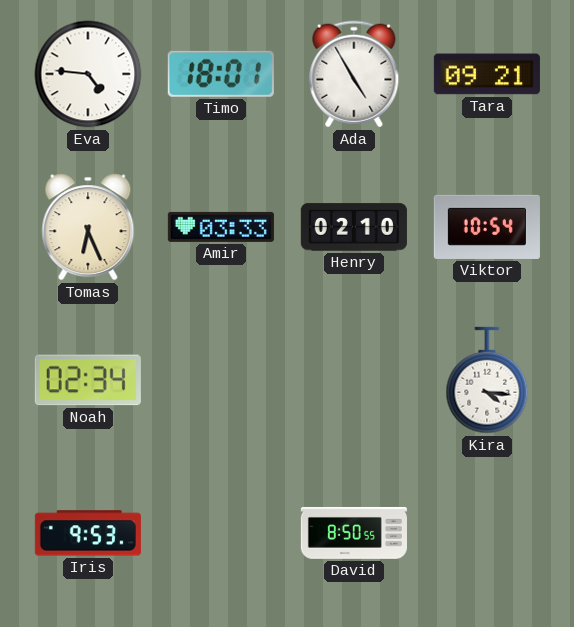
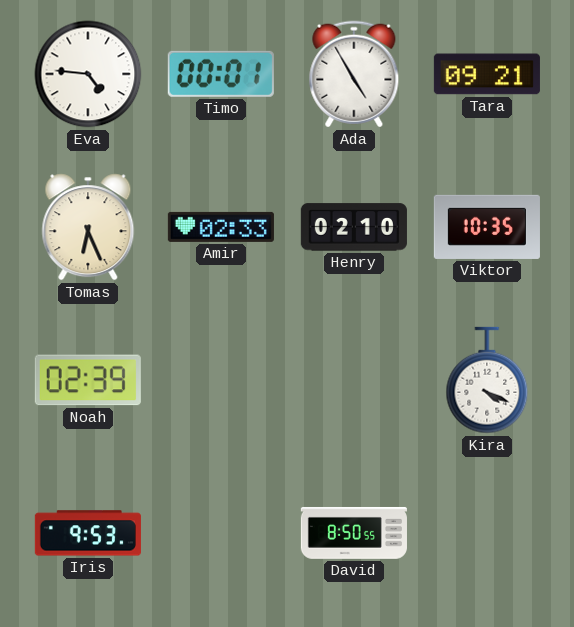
Timo: 18:01 -> 00:01
Amir: 03:33 -> 02:33
Viktor: 10:54 -> 10:35
Noah: 02:34 -> 02:39
Kira: 4:16 -> 4:19
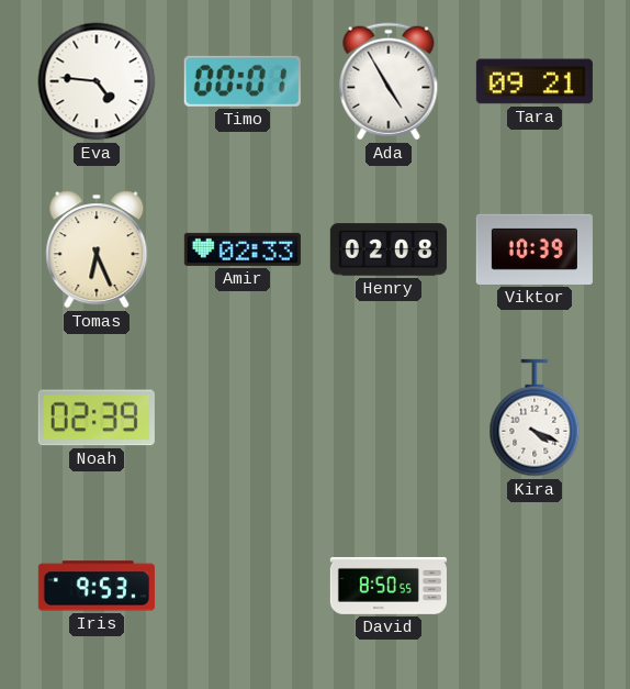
Henry: 02:10 -> 02:08
Viktor: 10:35 -> 10:39
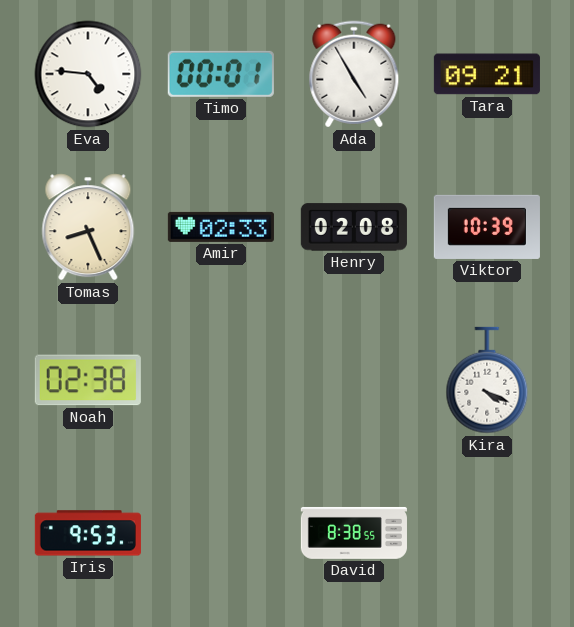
Tomas: 6:26 -> 8:26
Noah: 02:39 -> 02:38
David: 8:50 -> 8:38
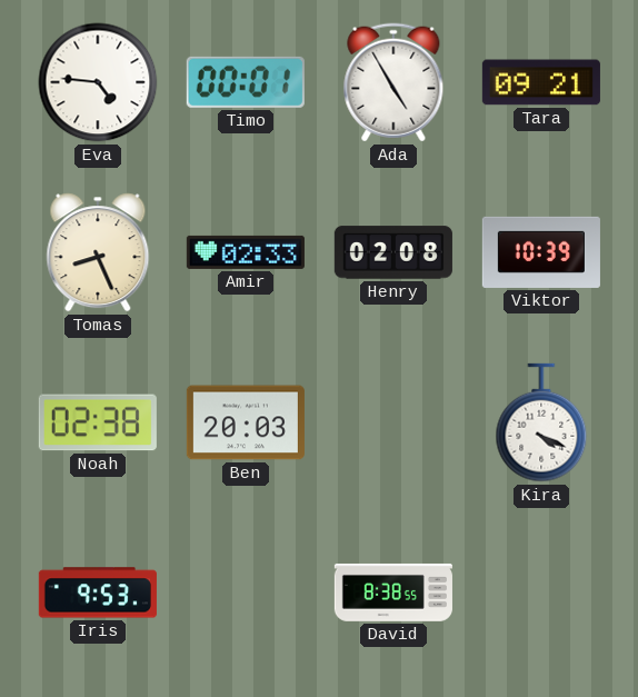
Ben: none -> 20:03
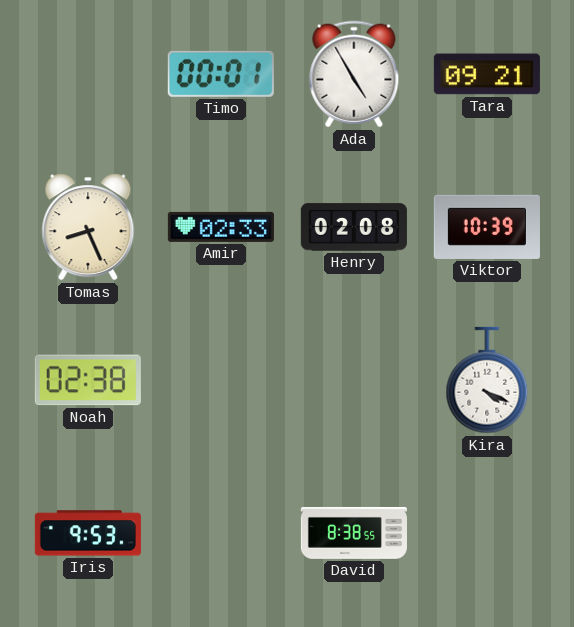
Eva: 4:46 -> none
Ben: 20:03 -> none
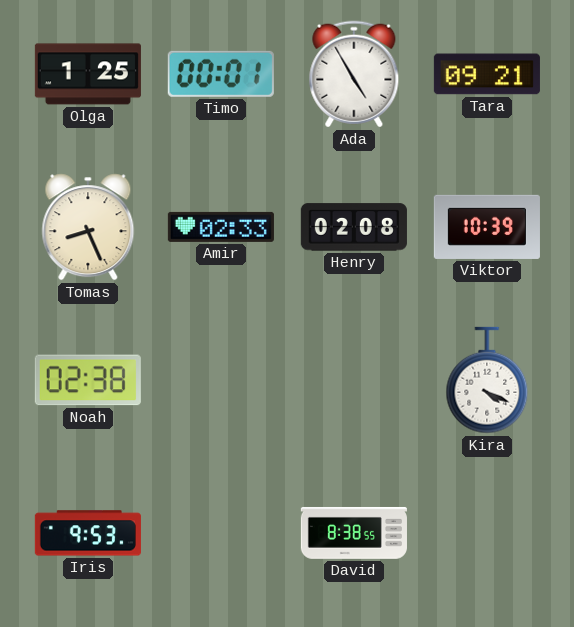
Olga: none -> 1:25
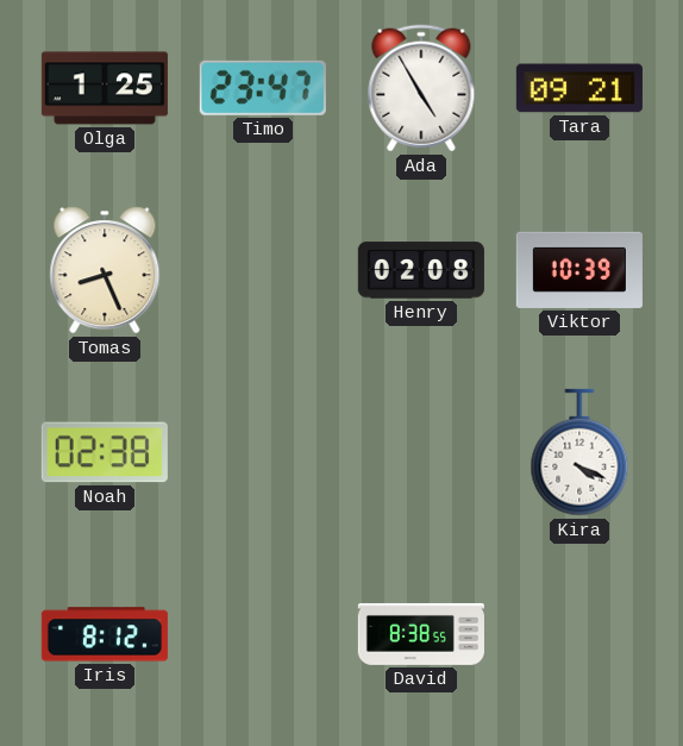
Timo: 00:01 -> 23:47
Amir: 02:33 -> none
Iris: 9:53 -> 8:12
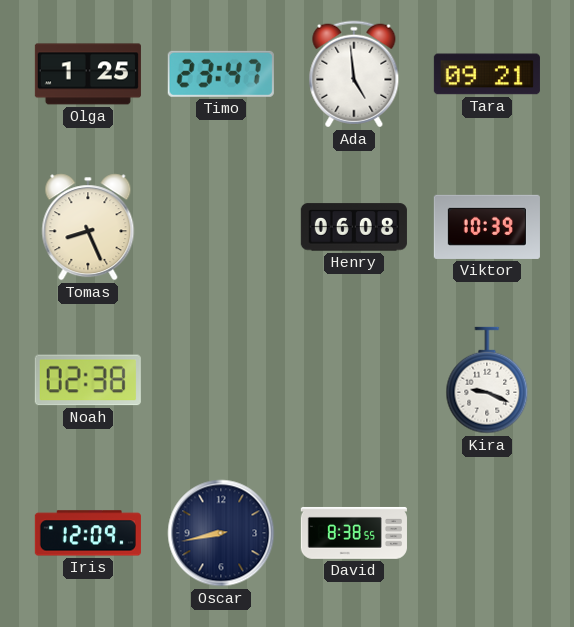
Ada: 4:55 -> 4:59
Henry: 02:08 -> 06:08
Kira: 4:19 -> 9:19
Iris: 8:12 -> 12:09
Oscar: none -> 8:43
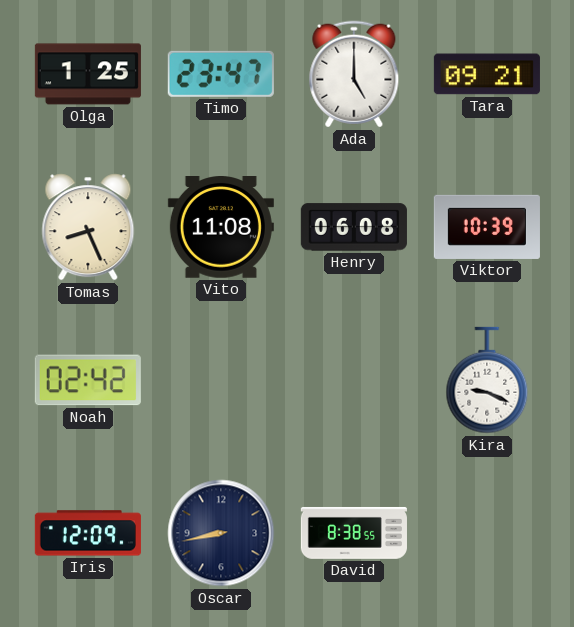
Ada: 4:59 -> 5:00
Vito: none -> 11:08
Noah: 02:38 -> 02:42
